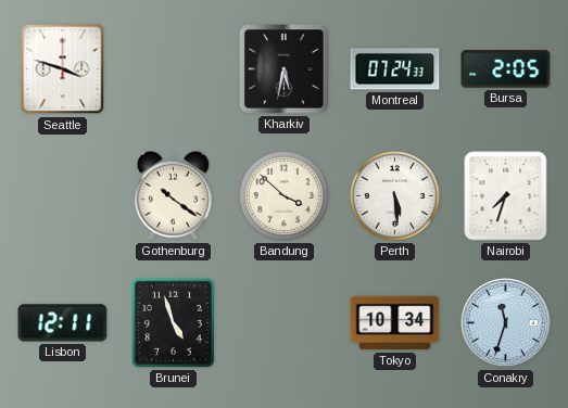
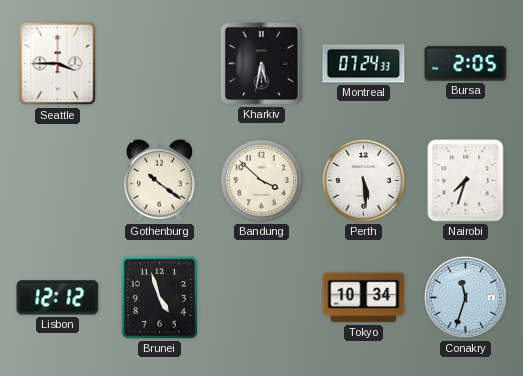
Seattle: 3:48 -> 3:45
Lisbon: 12:11 -> 12:12
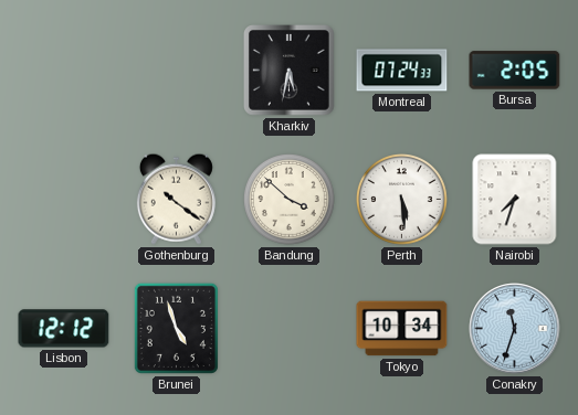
Seattle: 3:45 -> none
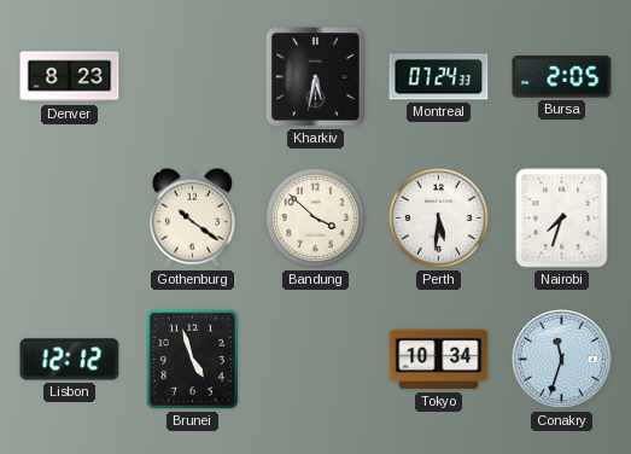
Denver: none -> 8:23
Perth: 5:29 -> 5:31
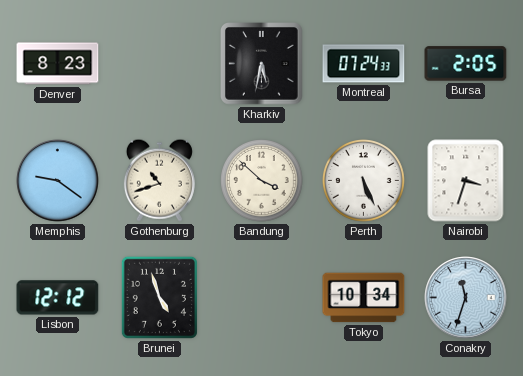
Memphis: none -> 9:21
Gothenburg: 10:21 -> 10:42
Perth: 5:31 -> 5:26
Nairobi: 7:33 -> 3:33
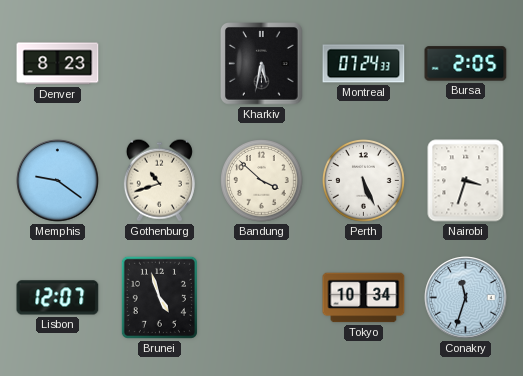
Lisbon: 12:12 -> 12:07
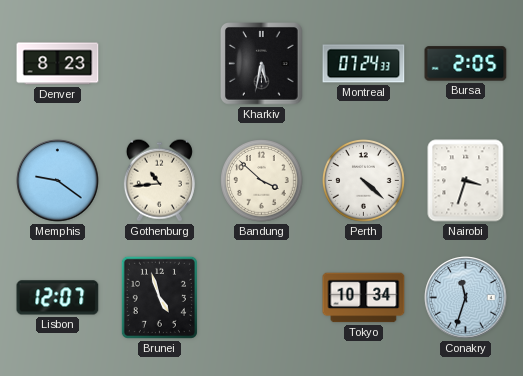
Gothenburg: 10:42 -> 10:44
Perth: 5:26 -> 4:22
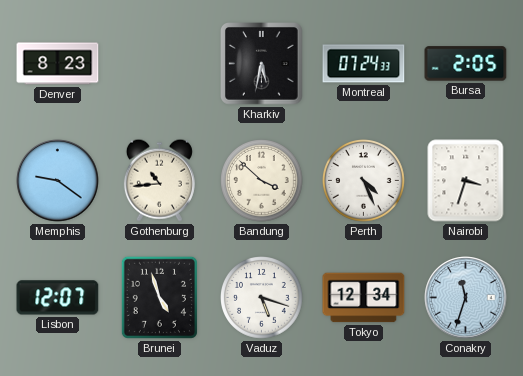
Perth: 4:22 -> 4:26
Vaduz: none -> 5:18
Tokyo: 10:34 -> 12:34
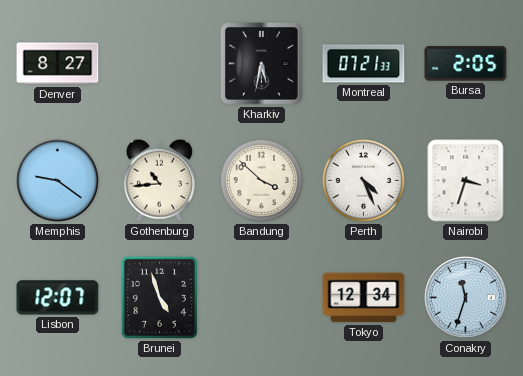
Denver: 8:23 -> 8:27
Montreal: 07:24 -> 07:21
Vaduz: 5:18 -> none
